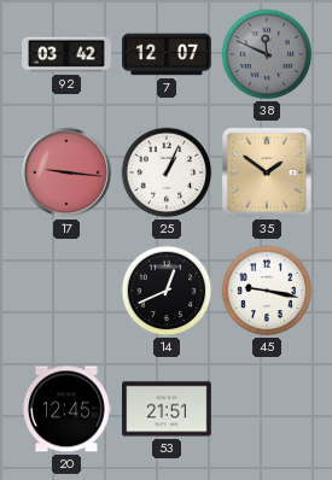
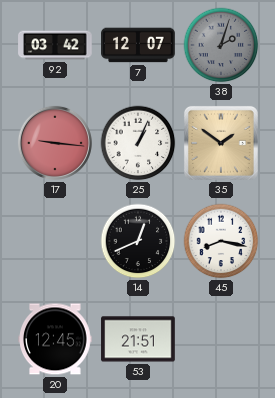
38: 11:49 -> 2:03
45: 9:17 -> 8:17
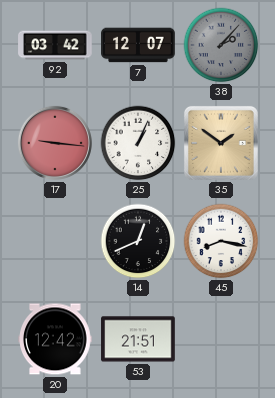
38: 2:03 -> 2:07
20: 12:45 -> 12:42
